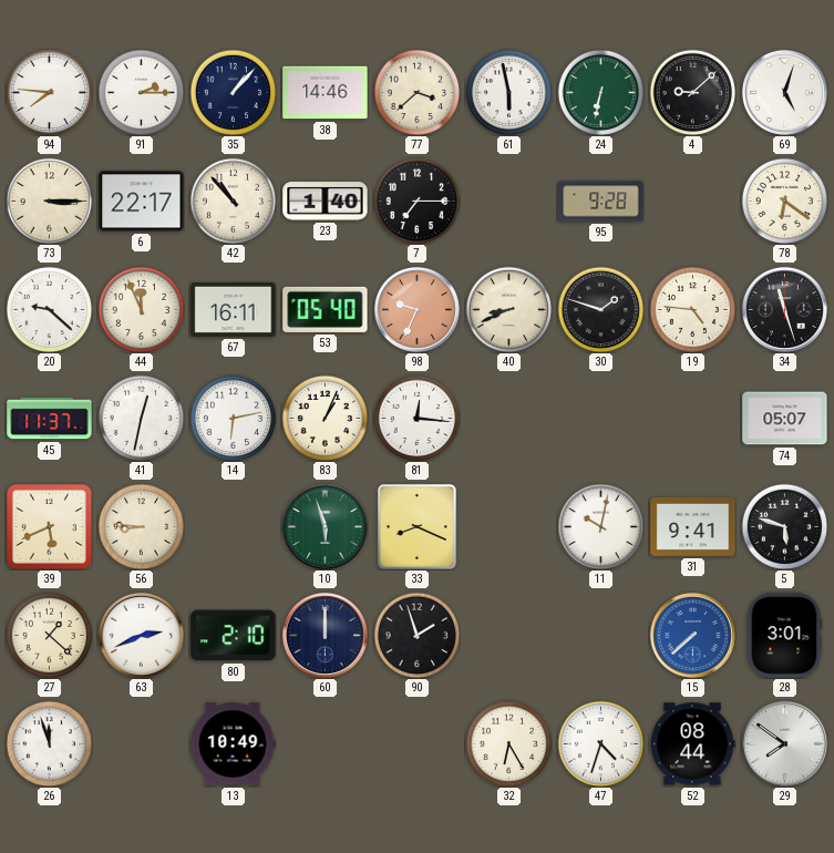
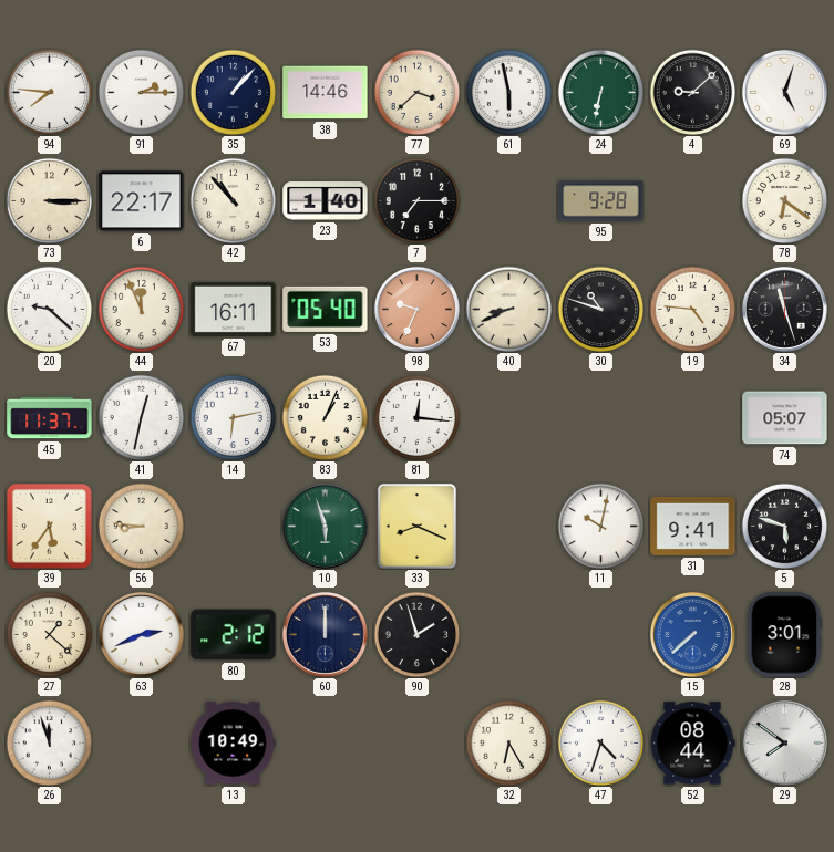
30: 1:48 -> 10:48
39: 5:41 -> 5:36
80: 2:10 -> 2:12
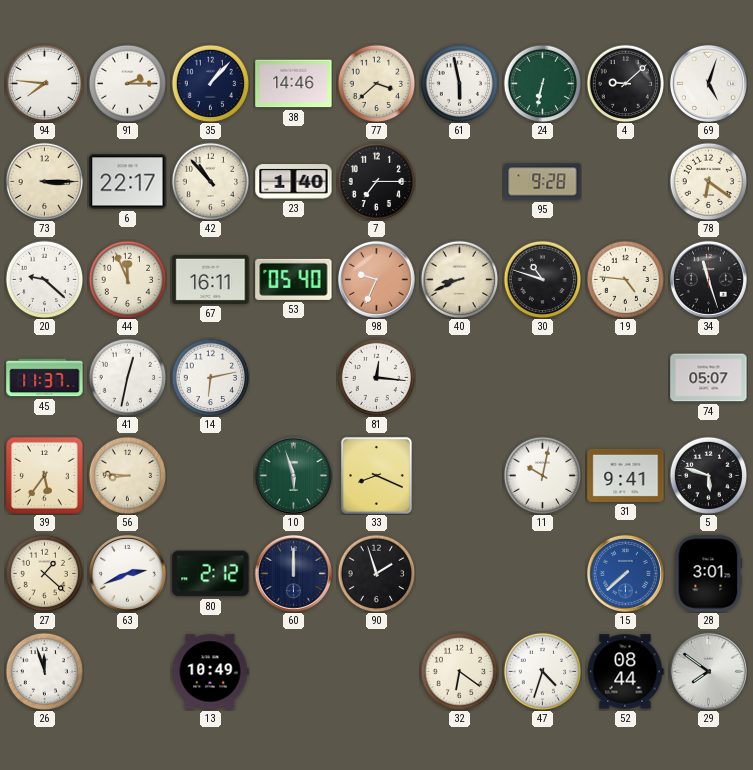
83: 1:04 -> none
32: 6:25 -> 6:21
